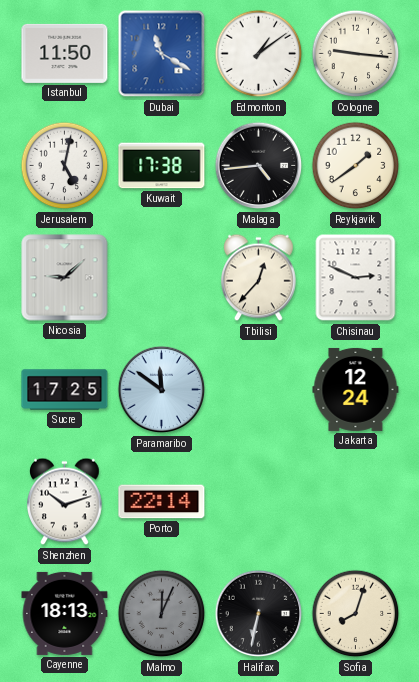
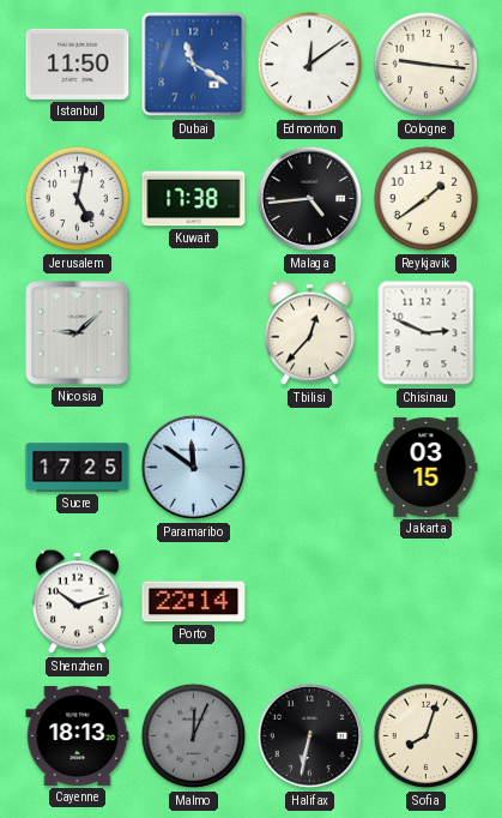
Edmonton: 1:09 -> 12:09
Jakarta: 12:24 -> 03:15
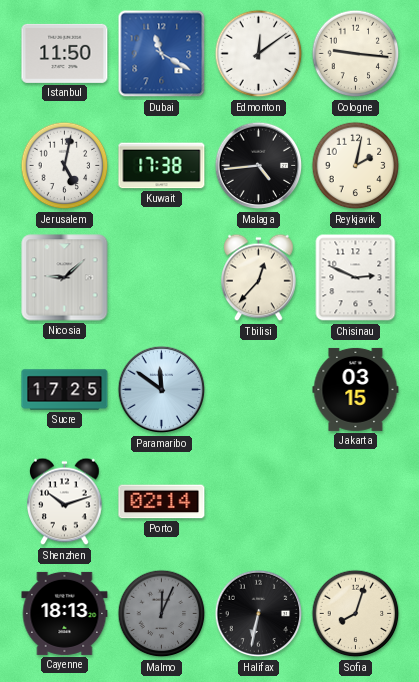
Reykjavik: 1:39 -> 2:02
Porto: 22:14 -> 02:14
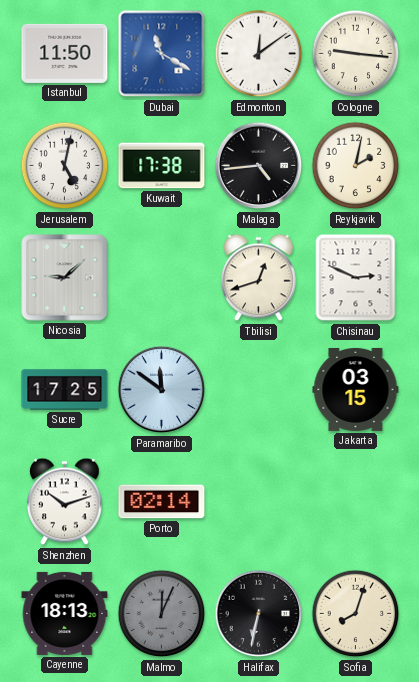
Tbilisi: 12:37 -> 12:42
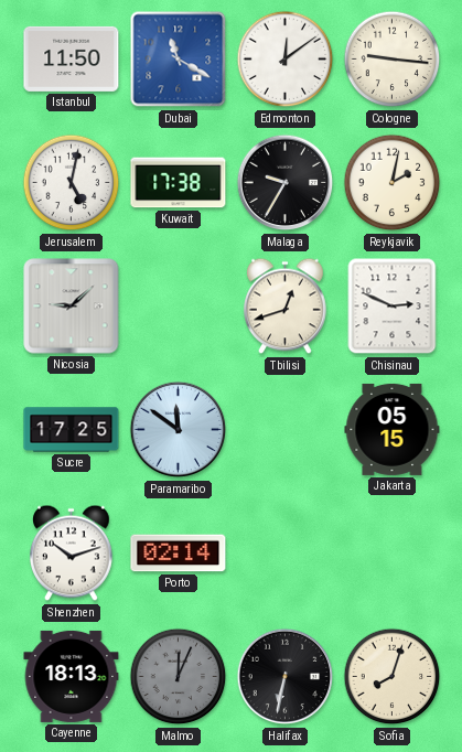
Malaga: 4:44 -> 9:35
Jakarta: 03:15 -> 05:15
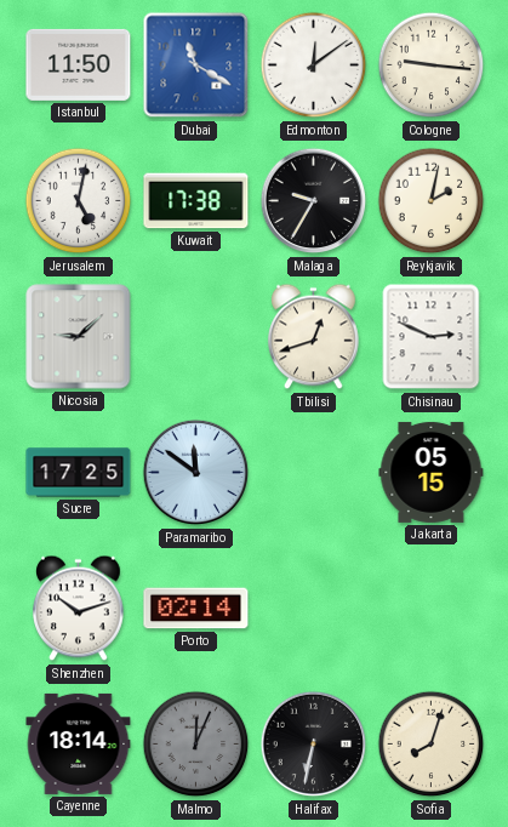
Cayenne: 18:13 -> 18:14
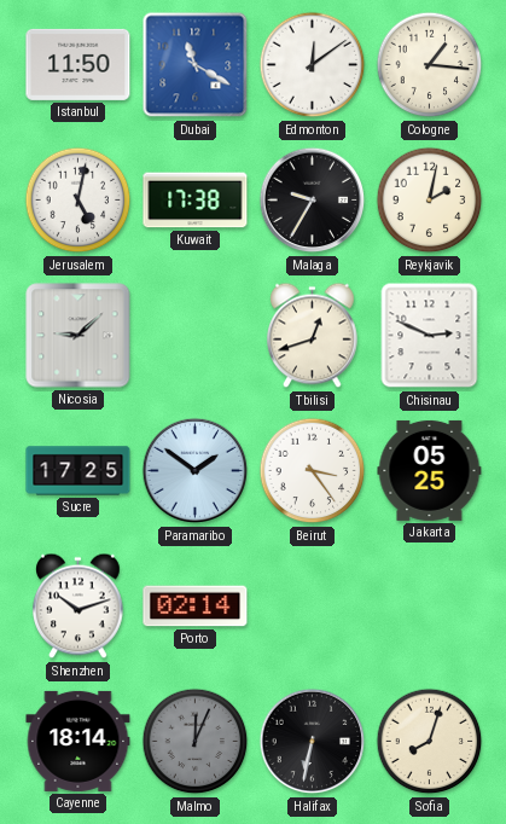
Cologne: 9:16 -> 1:16
Paramaribo: 11:51 -> 1:51
Beirut: none -> 3:24
Jakarta: 05:15 -> 05:25
